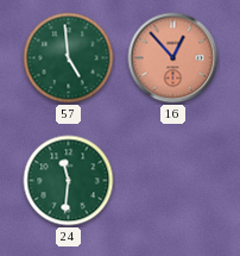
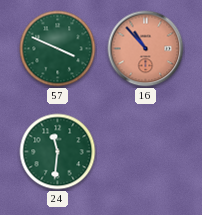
57: 4:59 -> 3:49
16: 12:53 -> 10:53
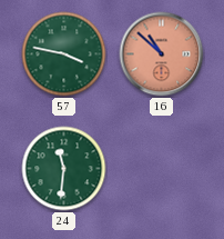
57: 3:49 -> 3:47
16: 10:53 -> 10:52
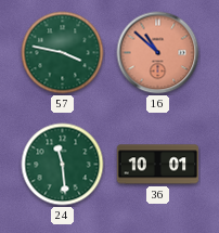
24: 11:31 -> 11:29
36: none -> 10:01
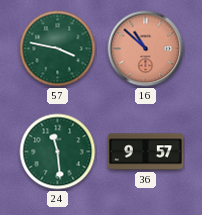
36: 10:01 -> 9:57
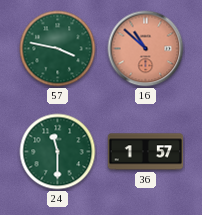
24: 11:29 -> 11:30
36: 9:57 -> 1:57
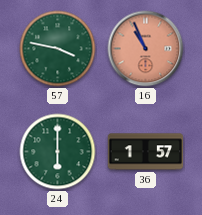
16: 10:52 -> 10:56
24: 11:30 -> 6:00
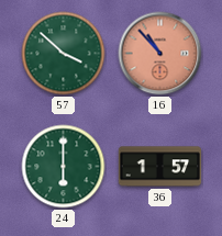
57: 3:47 -> 3:52
16: 10:56 -> 10:53
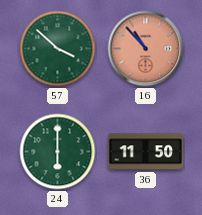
36: 1:57 -> 11:50
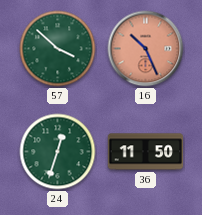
16: 10:53 -> 10:26
24: 6:00 -> 12:33
